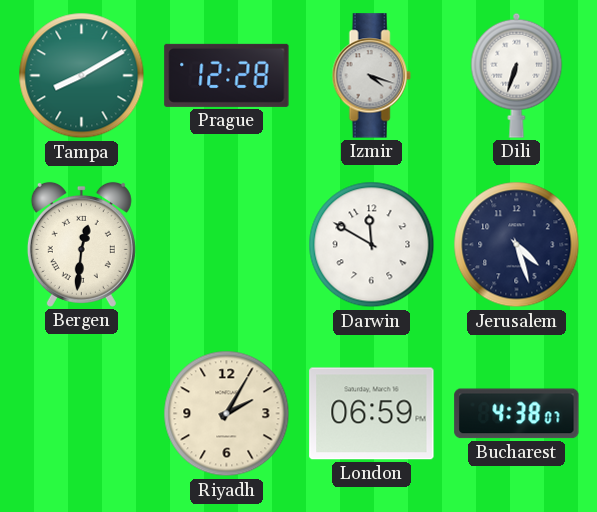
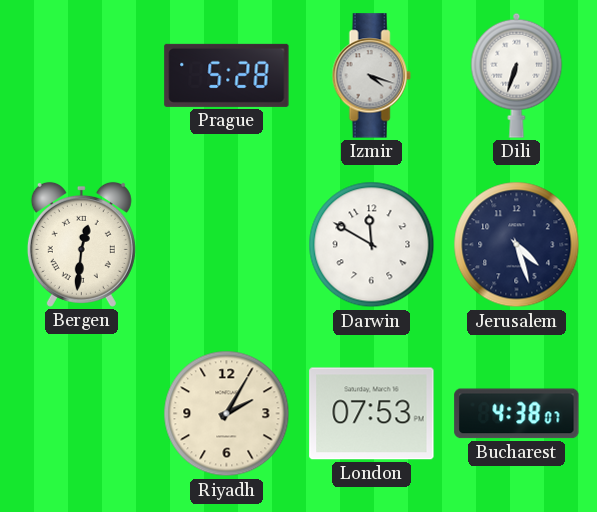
Tampa: 8:10 -> none
Prague: 12:28 -> 5:28
London: 06:59 -> 07:53
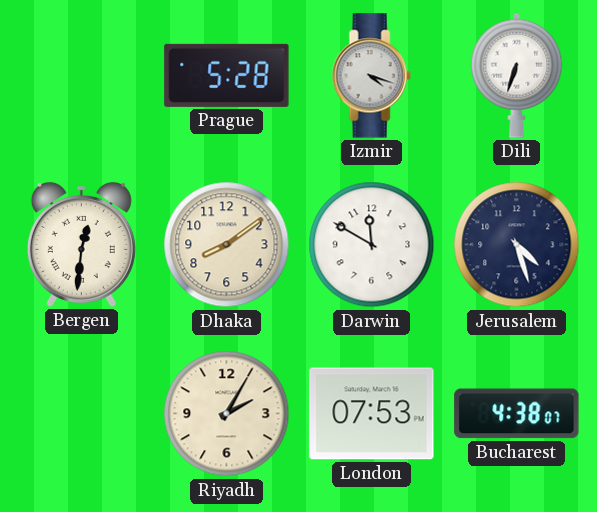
Dhaka: none -> 8:09
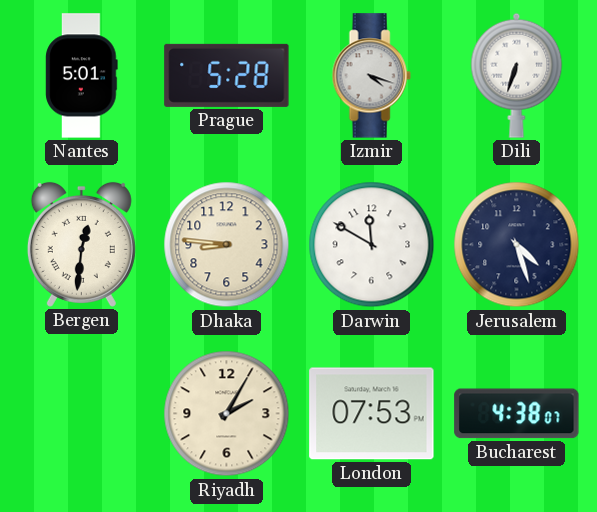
Nantes: none -> 5:01
Dhaka: 8:09 -> 8:46
